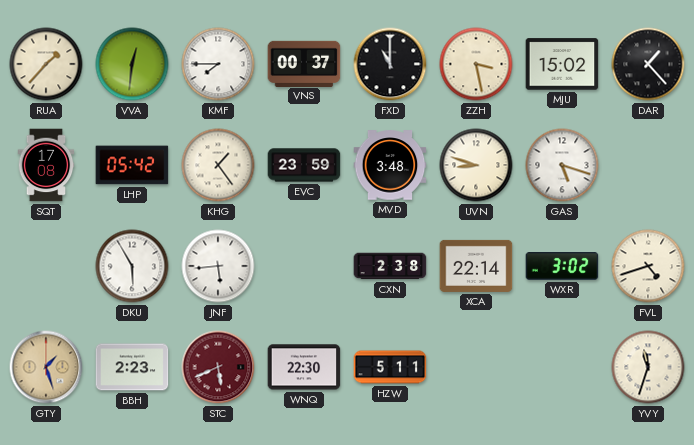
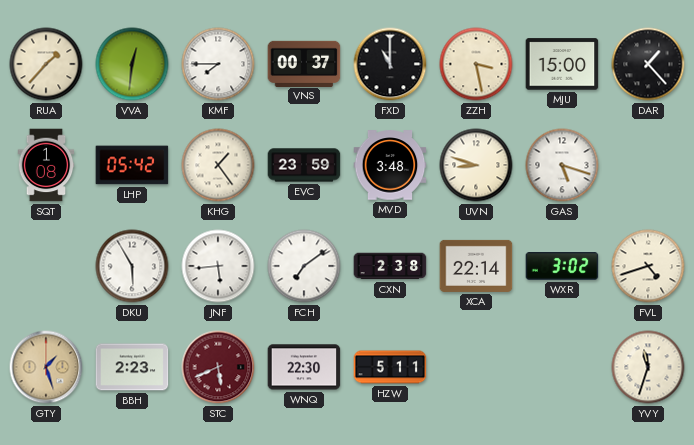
MJU: 15:02 -> 15:00
SQT: 17:08 -> 1:08
FCH: none -> 7:09
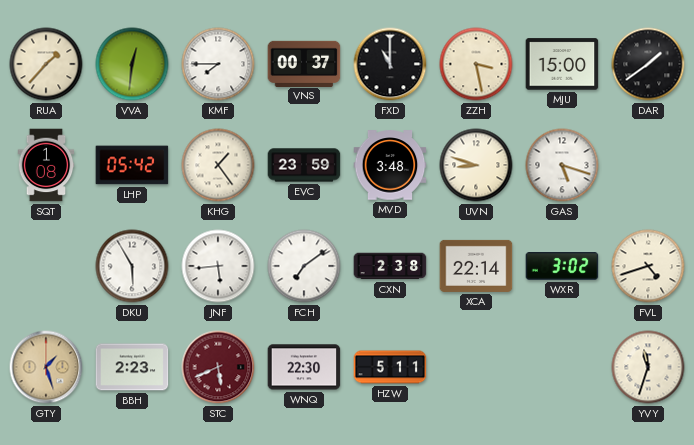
DAR: 1:23 -> 1:39
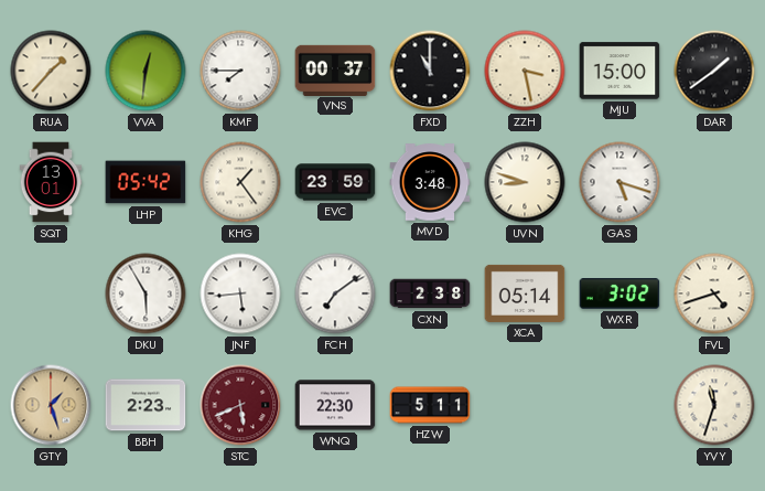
SQT: 1:08 -> 13:01
XCA: 22:14 -> 05:14
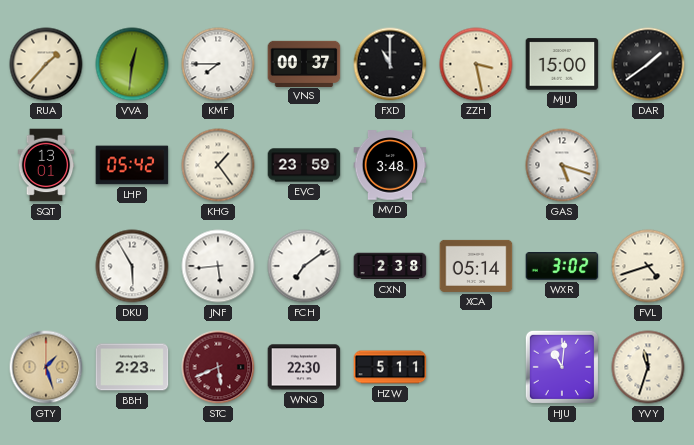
UVN: 8:48 -> none
HJU: none -> 11:01
